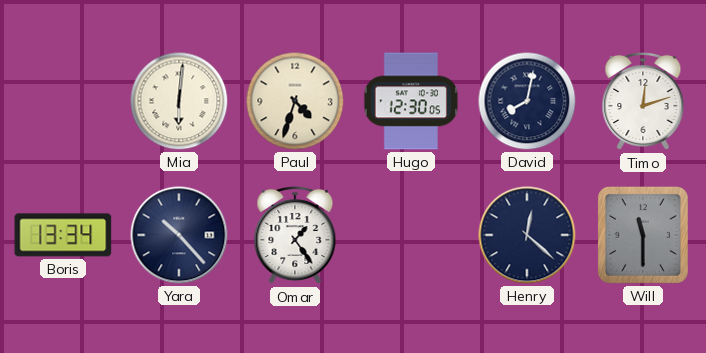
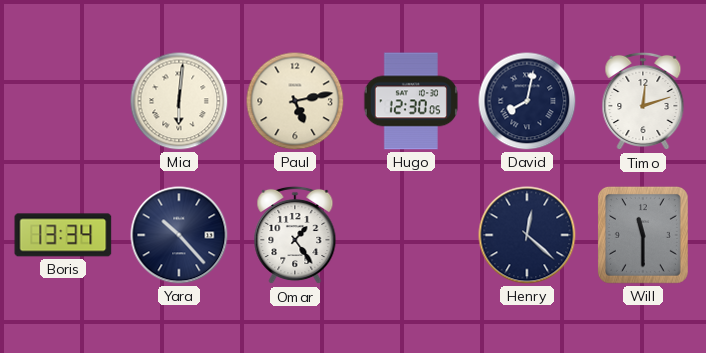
Paul: 4:33 -> 5:13
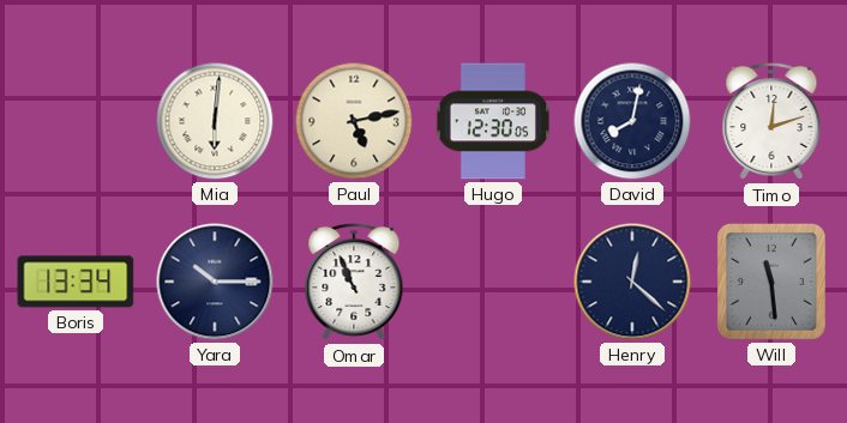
Yara: 10:23 -> 10:15
Omar: 1:24 -> 10:56
Will: 11:30 -> 11:29
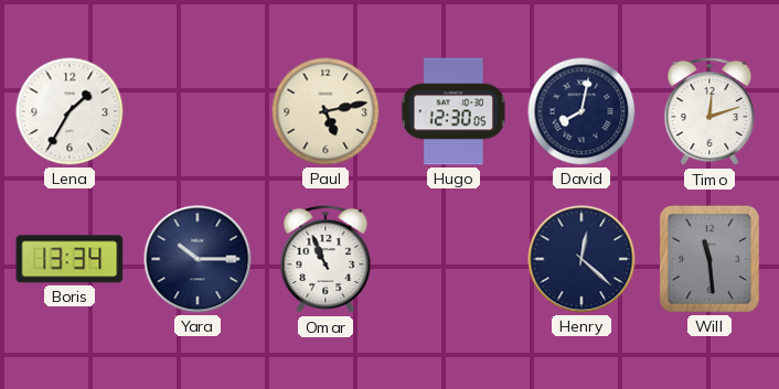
Lena: none -> 1:35
Mia: 6:01 -> none
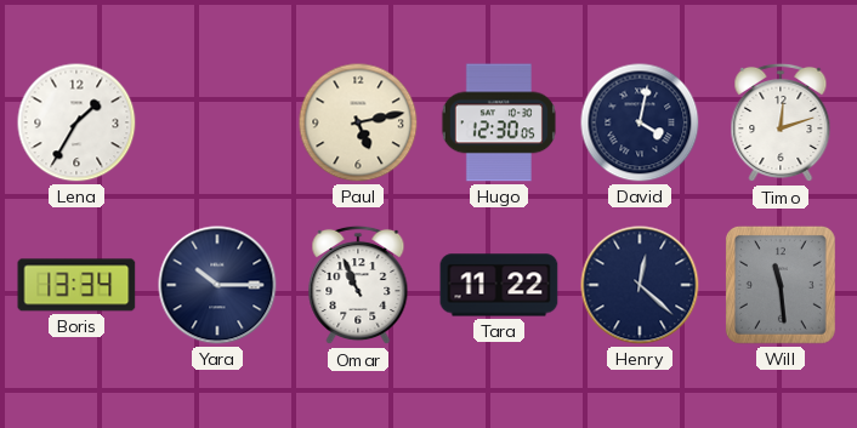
David: 8:02 -> 4:02
Tara: none -> 11:22
